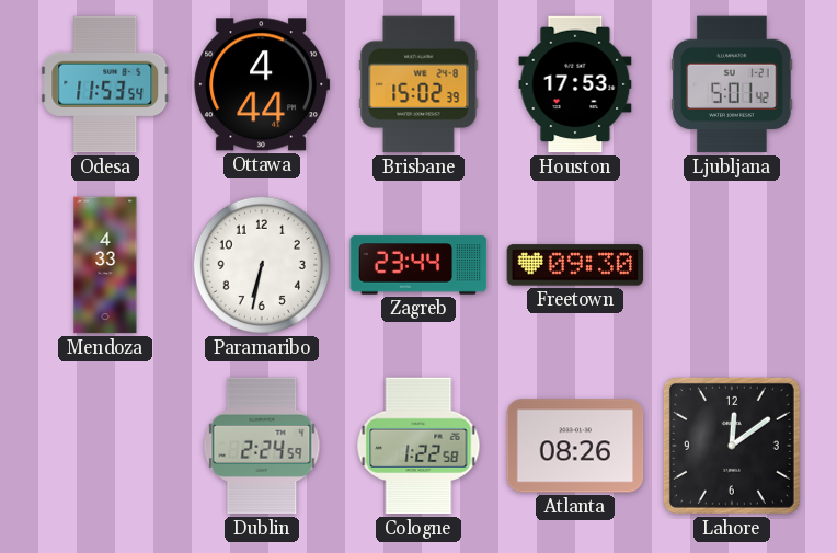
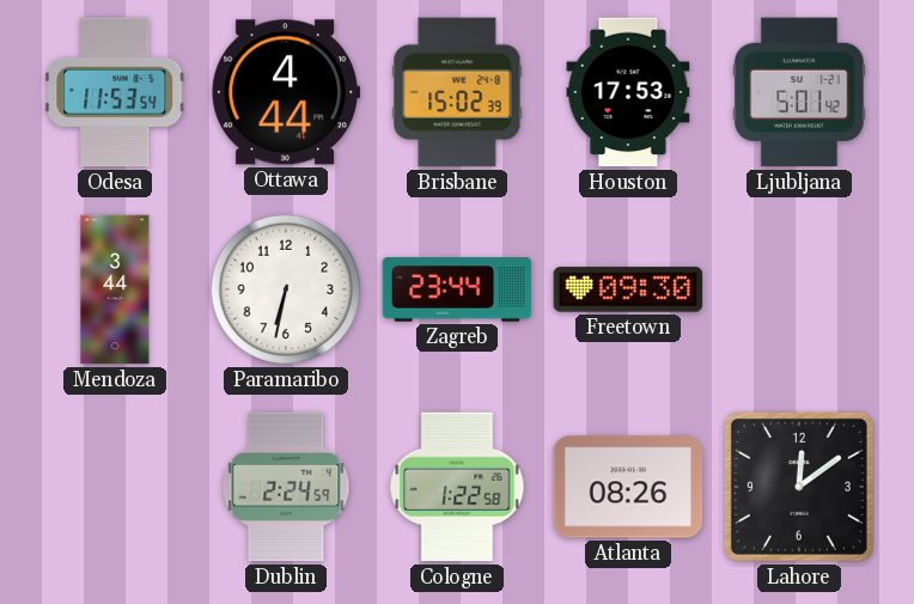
Mendoza: 4:33 -> 3:44
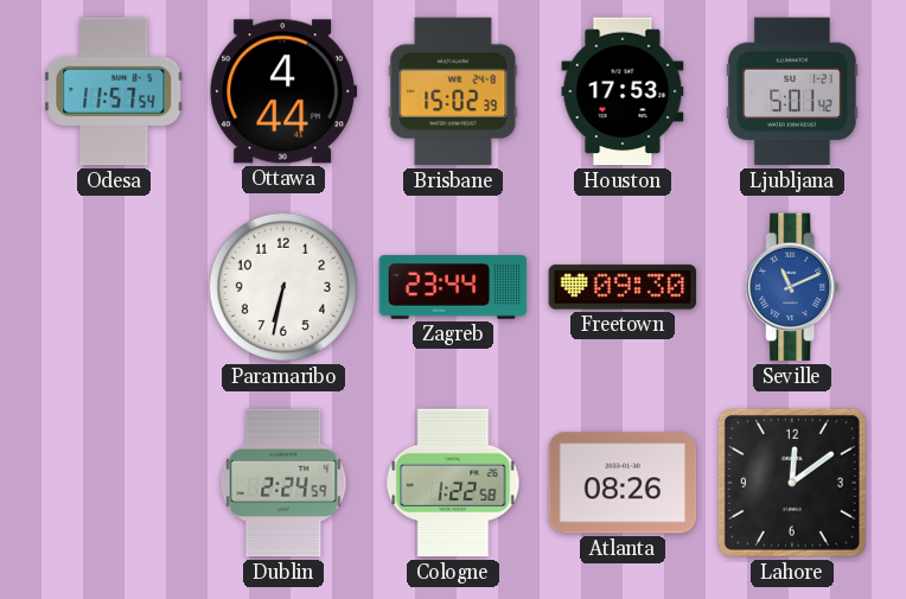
Odesa: 11:53 -> 11:57
Mendoza: 3:44 -> none
Seville: none -> 11:11
